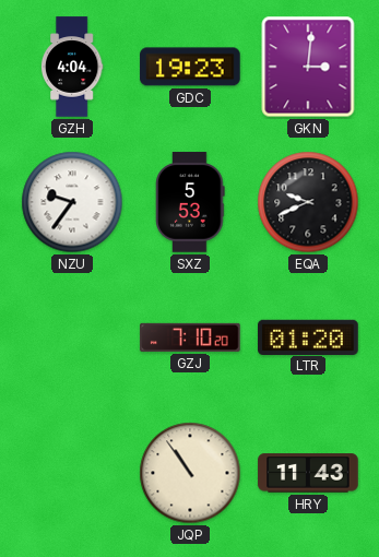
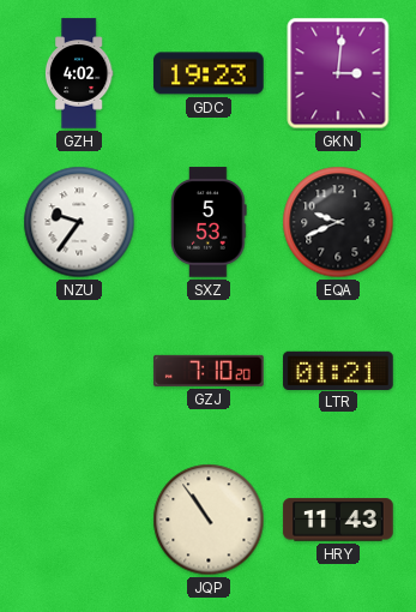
GZH: 4:04 -> 4:02
LTR: 01:20 -> 01:21
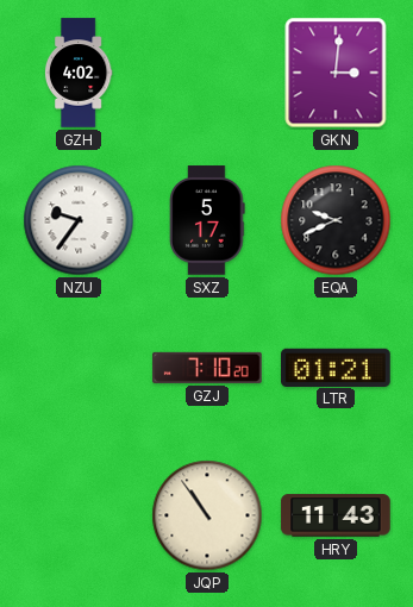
GDC: 19:23 -> none
SXZ: 5:53 -> 5:17
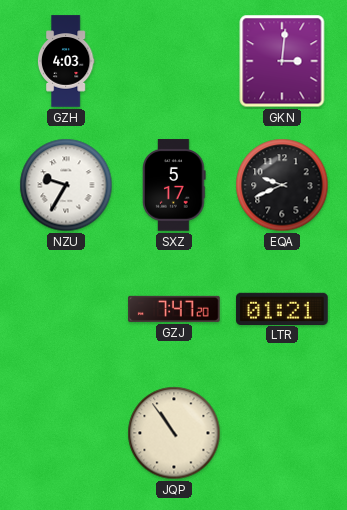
GZH: 4:02 -> 4:03
NZU: 9:36 -> 9:35
GZJ: 7:10 -> 7:47
HRY: 11:43 -> none
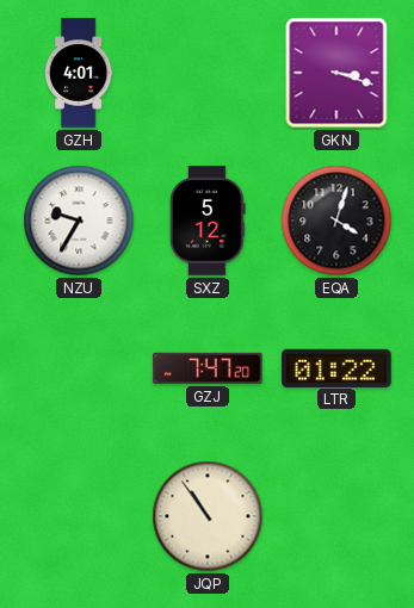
GZH: 4:03 -> 4:01
GKN: 3:01 -> 3:18
SXZ: 5:17 -> 5:12
EQA: 9:41 -> 4:03
LTR: 01:21 -> 01:22
